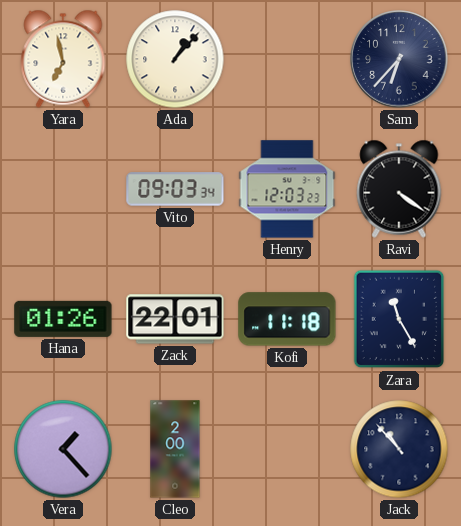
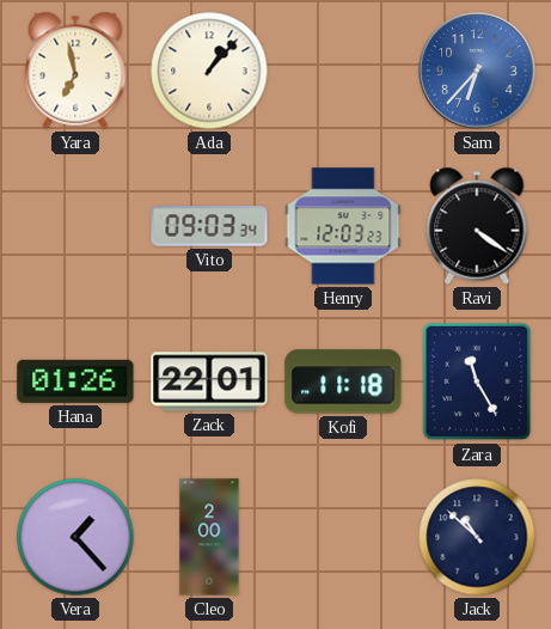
Sam dial: navy -> blue
Jack: 10:53 -> 10:52
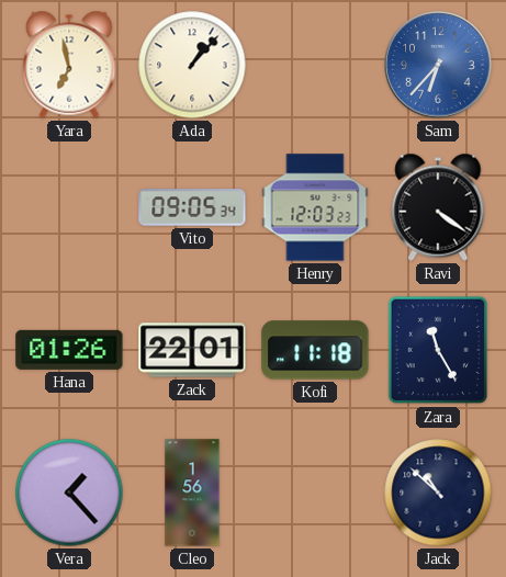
Vito: 09:03 -> 09:05
Cleo: 2:00 -> 1:56
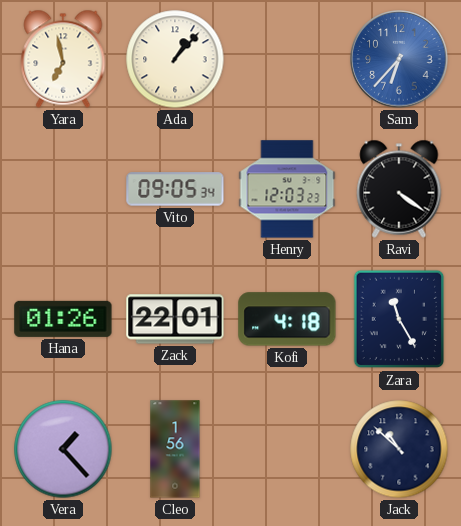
Kofi: 11:18 -> 4:18
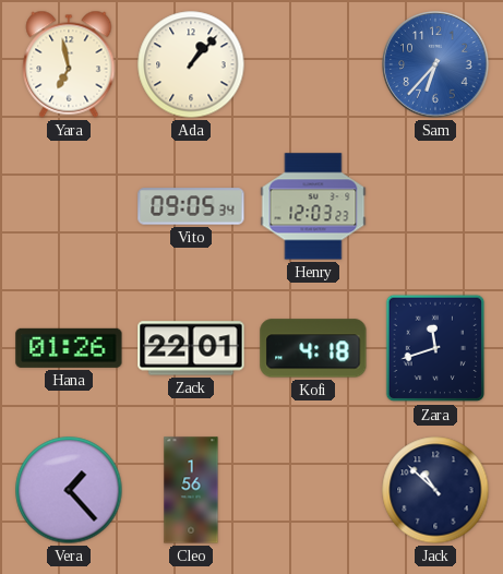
Ravi: 4:21 -> none
Zara: 11:25 -> 11:42
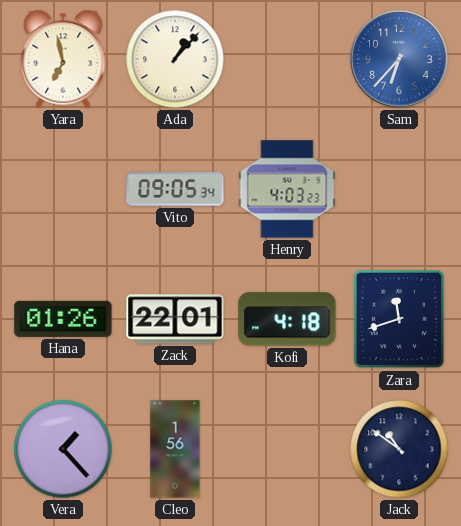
Henry: 12:03 -> 4:03
Jack: 10:52 -> 10:51
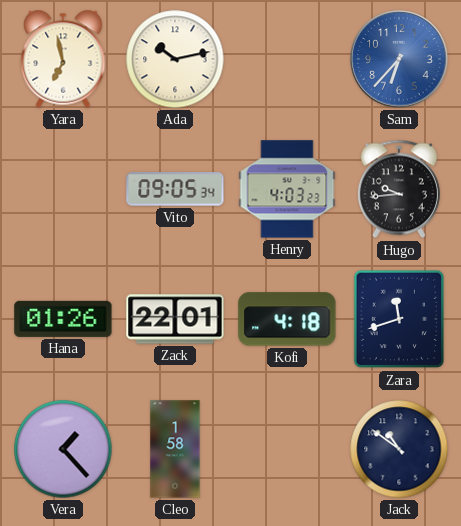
Ada: 1:07 -> 10:13
Hugo: none -> 9:44
Cleo: 1:56 -> 1:58
